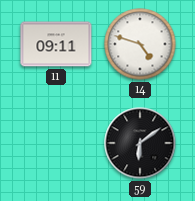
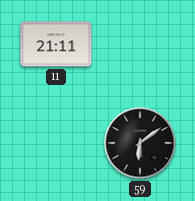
11: 09:11 -> 21:11
14: 4:48 -> none
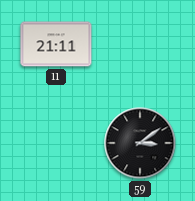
59: 6:09 -> 3:09
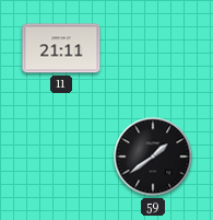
59: 3:09 -> 1:39
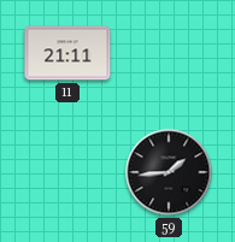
59: 1:39 -> 1:44
